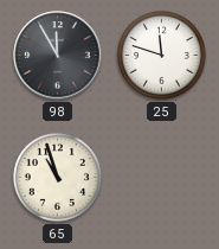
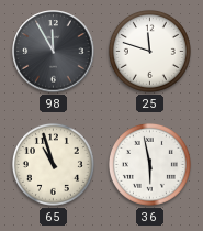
36: none -> 5:58
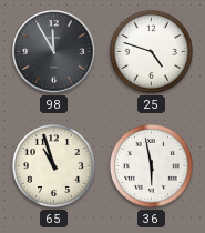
25: 11:48 -> 4:48
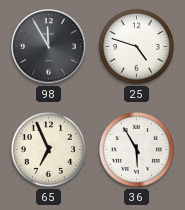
65: 10:57 -> 6:56
36: 5:58 -> 5:55
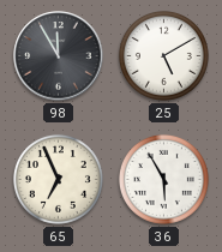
25: 4:48 -> 5:10
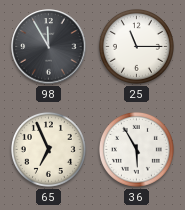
25: 5:10 -> 11:15
